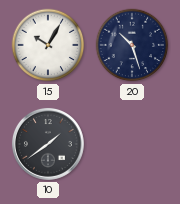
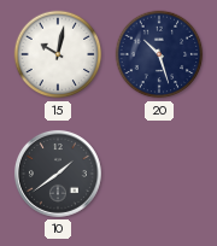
15: 10:05 -> 10:02
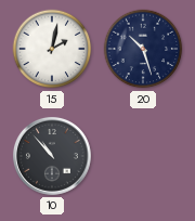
15: 10:02 -> 2:02
10: 1:39 -> 10:53
